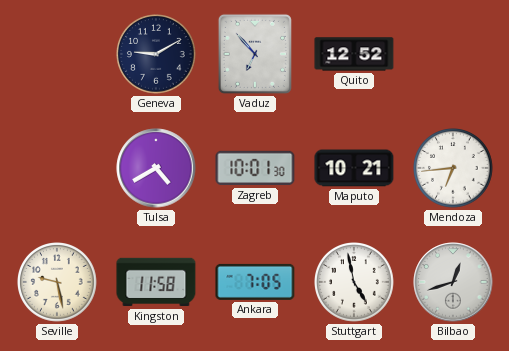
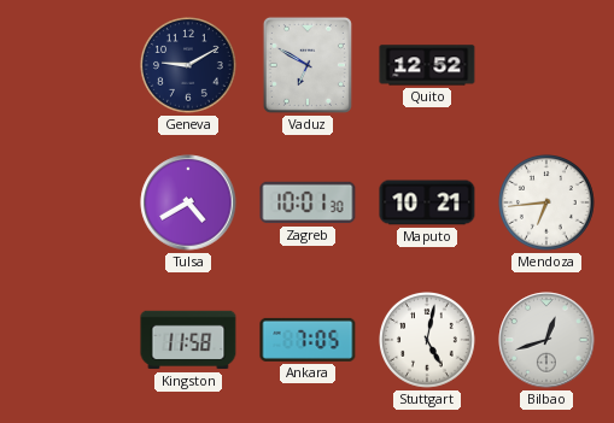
Vaduz: 6:53 -> 6:50
Seville: 9:28 -> none
Stuttgart: 4:58 -> 5:02
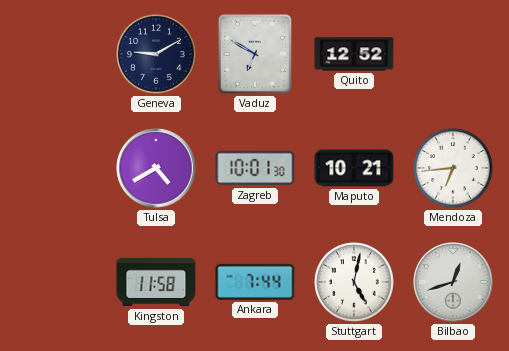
Ankara: 7:05 -> 7:44
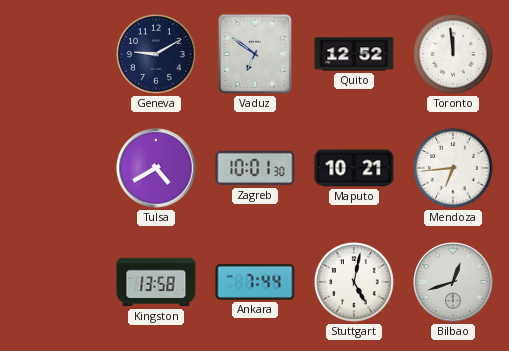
Vaduz: 6:50 -> 6:51
Toronto: none -> 11:59
Kingston: 11:58 -> 13:58
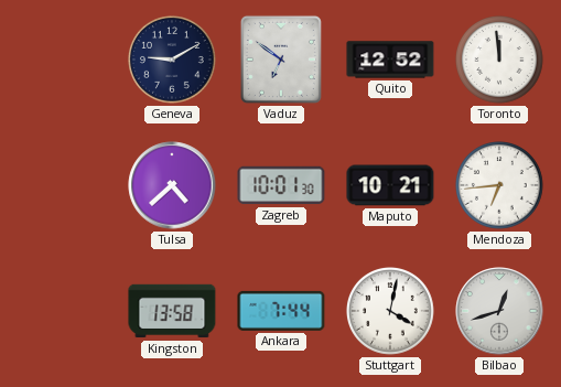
Tulsa: 4:40 -> 4:38
Stuttgart: 5:02 -> 4:02
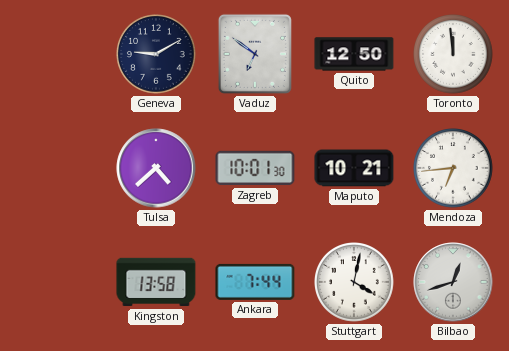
Quito: 12:52 -> 12:50
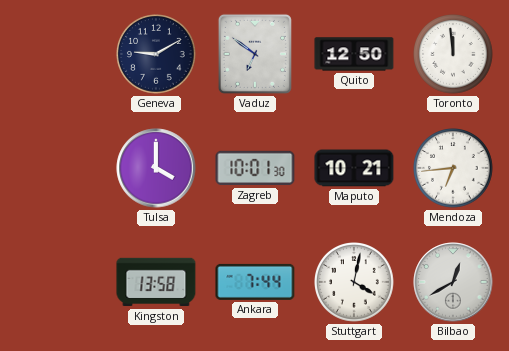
Tulsa: 4:38 -> 4:00
Bilbao: 12:42 -> 12:40
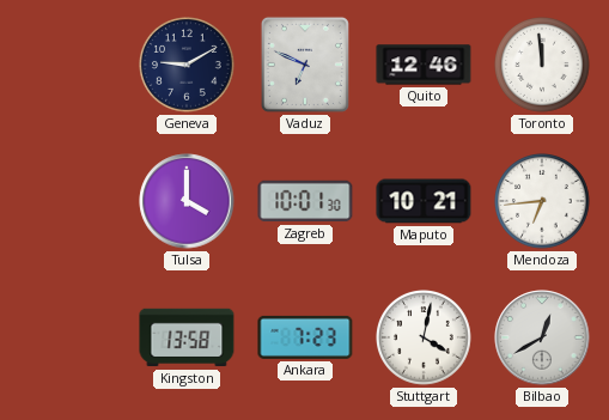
Vaduz: 6:51 -> 6:49
Quito: 12:50 -> 12:46
Ankara: 7:44 -> 7:23
